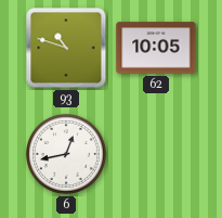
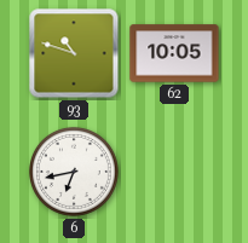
6: 12:43 -> 6:43
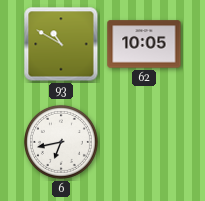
93: 10:48 -> 10:50
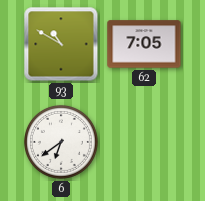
62: 10:05 -> 7:05
6: 6:43 -> 6:39
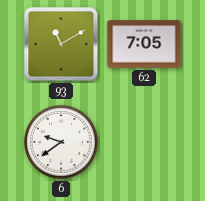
93: 10:50 -> 11:10
6: 6:39 -> 9:39
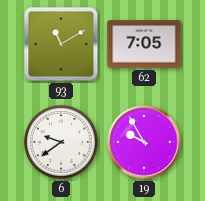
19: none -> 9:55
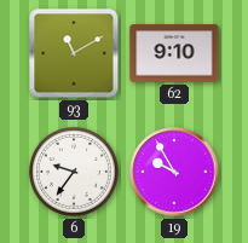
62: 7:05 -> 9:10
6: 9:39 -> 9:36
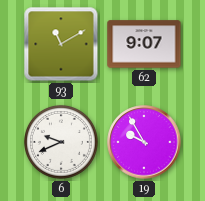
62: 9:10 -> 9:07
6: 9:36 -> 9:41
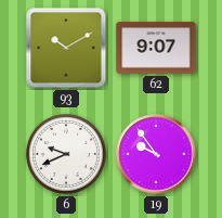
93: 11:10 -> 10:10
19: 9:55 -> 9:54
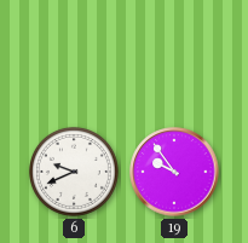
93: 10:10 -> none
62: 9:07 -> none
